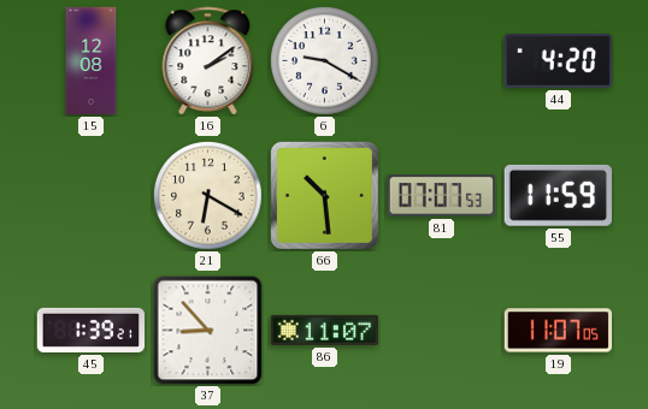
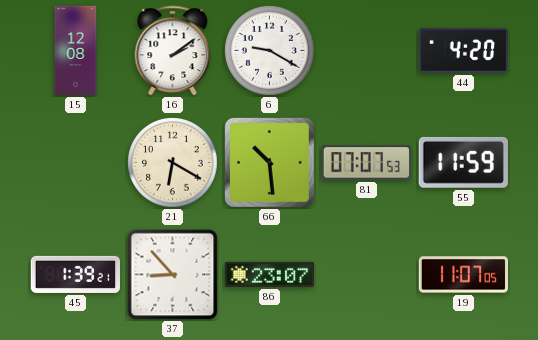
86: 11:07 -> 23:07
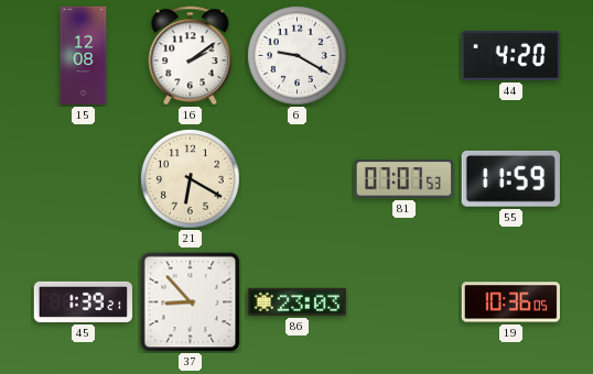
66: 10:29 -> none
86: 23:07 -> 23:03
19: 11:07 -> 10:36
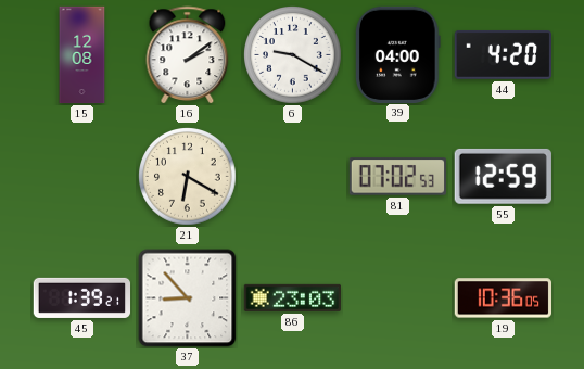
39: none -> 04:00
81: 07:07 -> 07:02
55: 11:59 -> 12:59
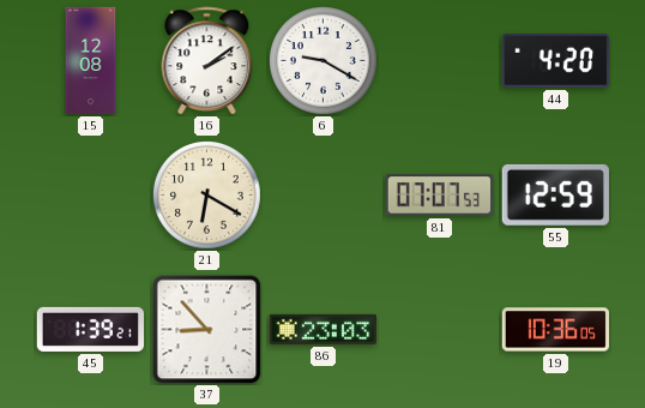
39: 04:00 -> none
81: 07:02 -> 07:07
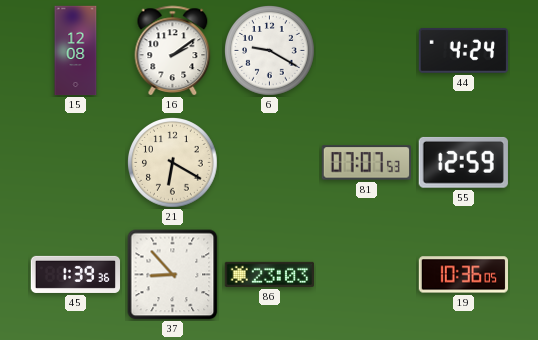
44: 4:20 -> 4:24
45: 1:39:21 -> 1:39:36
